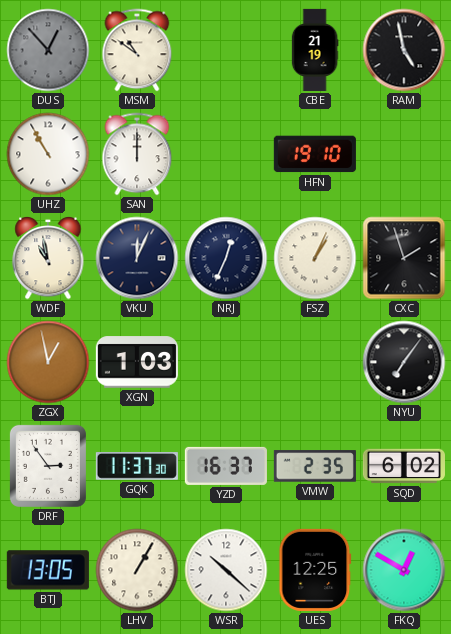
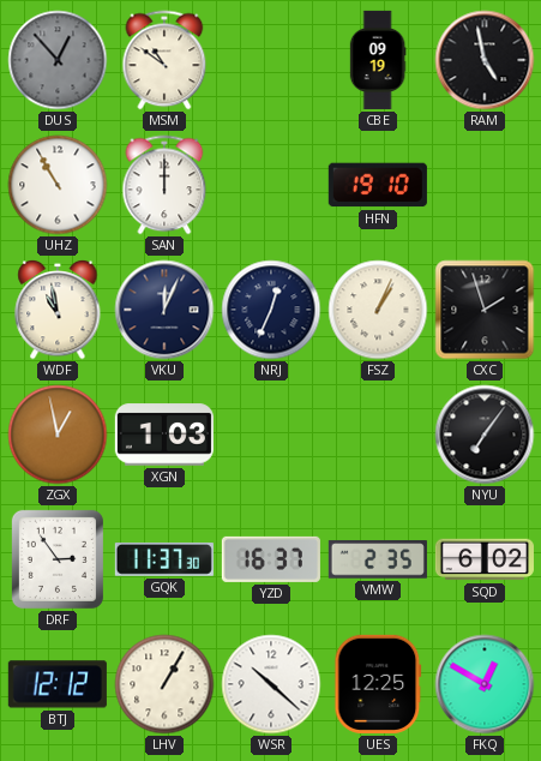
CBE: 21:19 -> 09:19
BTJ: 13:05 -> 12:12
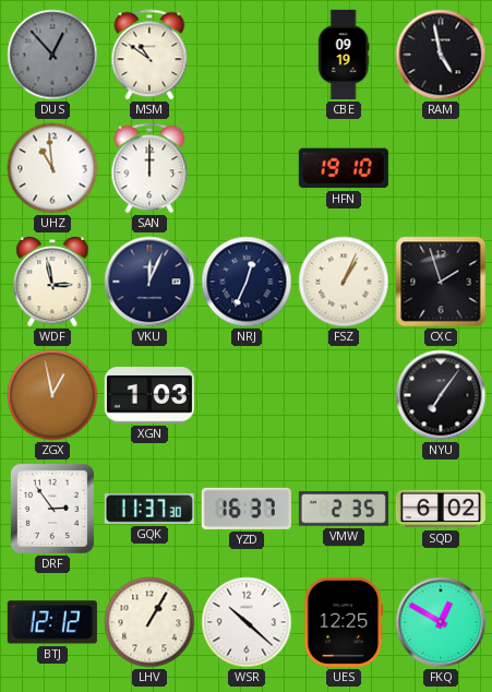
UHZ: 10:55 -> 10:59
WDF: 10:58 -> 2:58
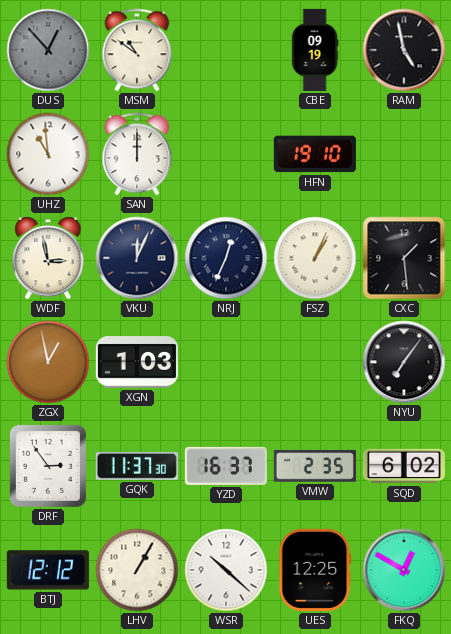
CXC: 1:57 -> 1:29
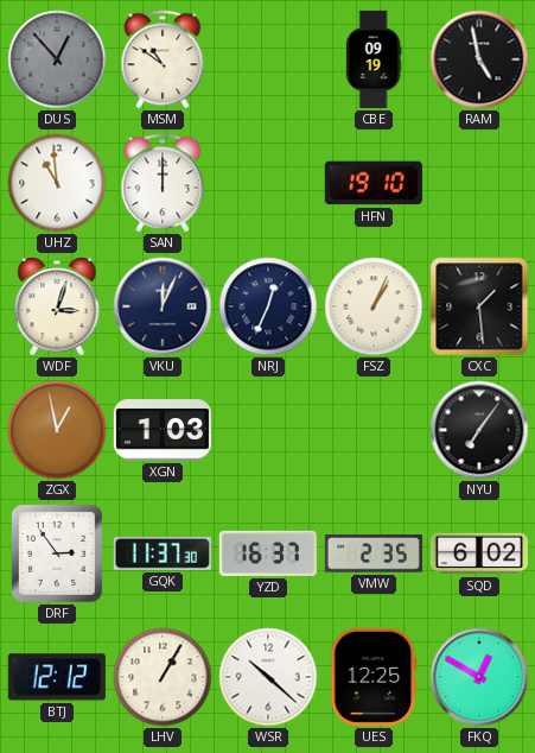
WDF: 2:58 -> 3:03
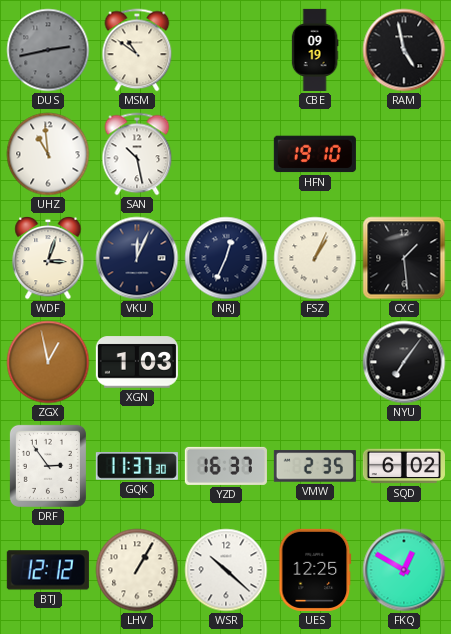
DUS: 12:53 -> 2:43
SAN: 12:00 -> 10:28
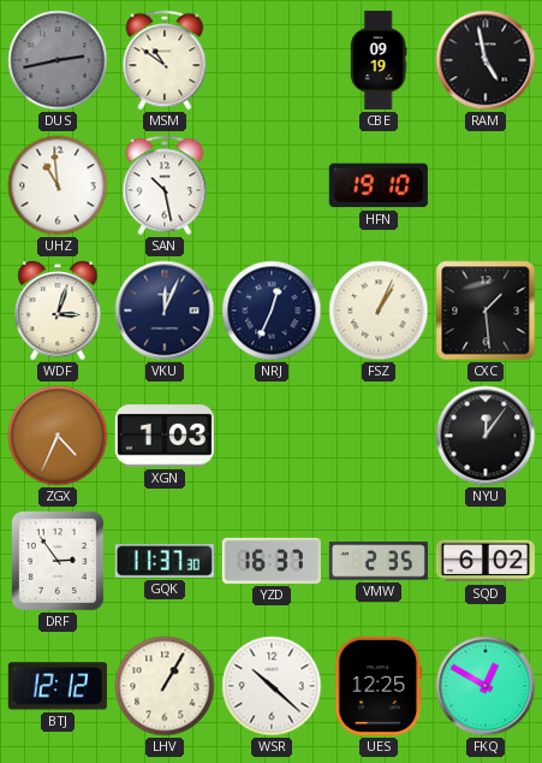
ZGX: 12:58 -> 4:34
NYU: 7:06 -> 12:06
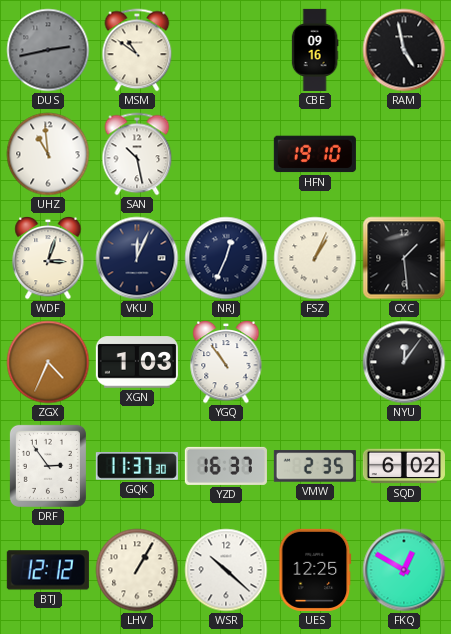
CBE: 09:19 -> 09:16
YGQ: none -> 10:54
